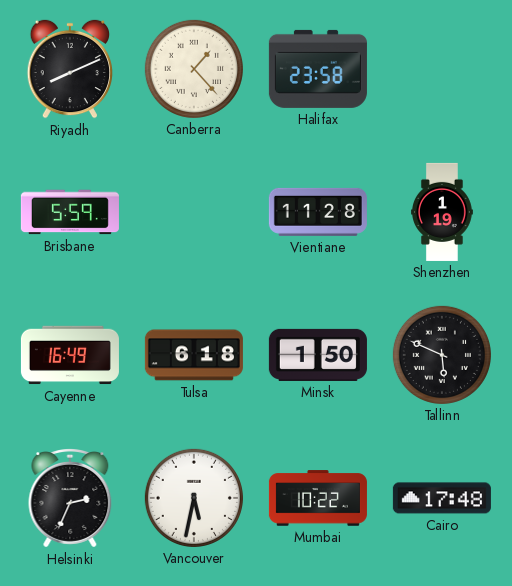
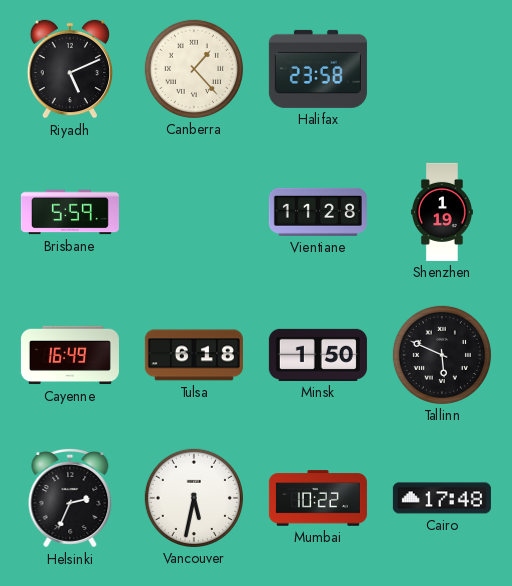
Riyadh: 8:11 -> 5:11
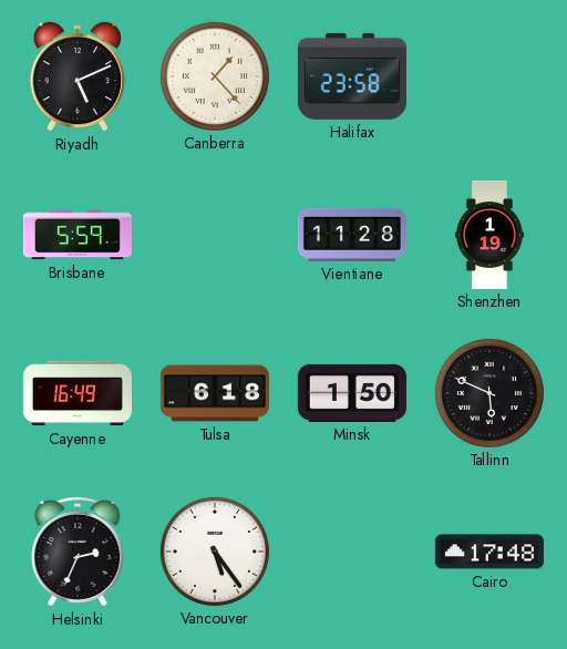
Vancouver: 5:32 -> 5:24
Mumbai: 10:22 -> none
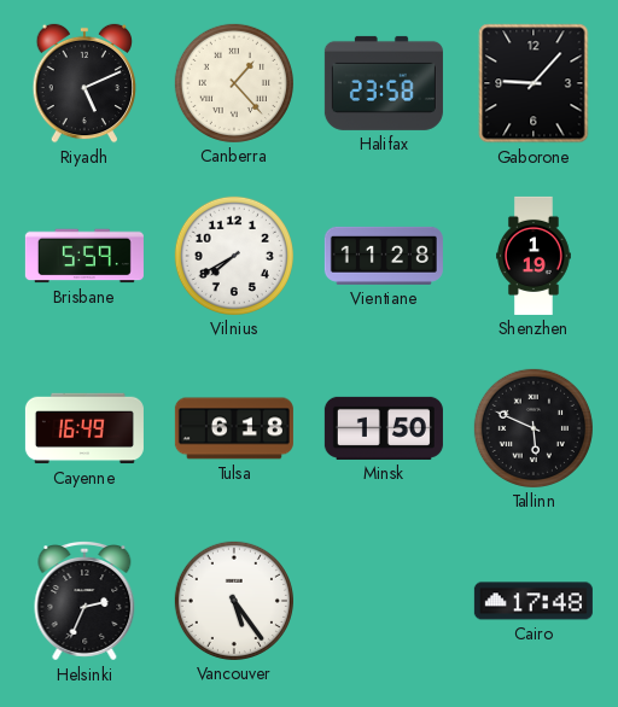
Gaborone: none -> 9:07
Vilnius: none -> 7:40
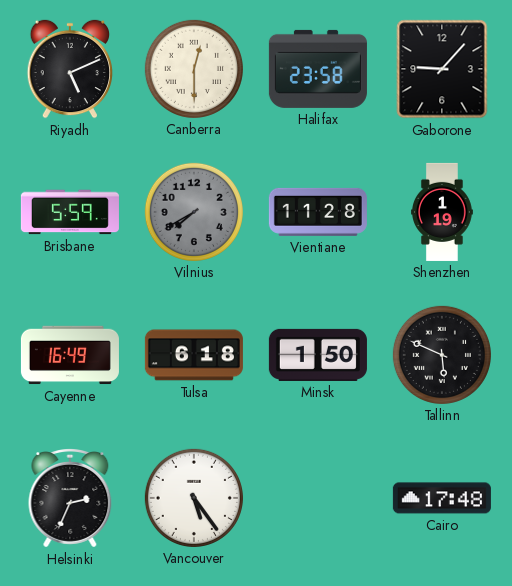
Canberra: 1:23 -> 12:30
Vilnius dial: white -> grey
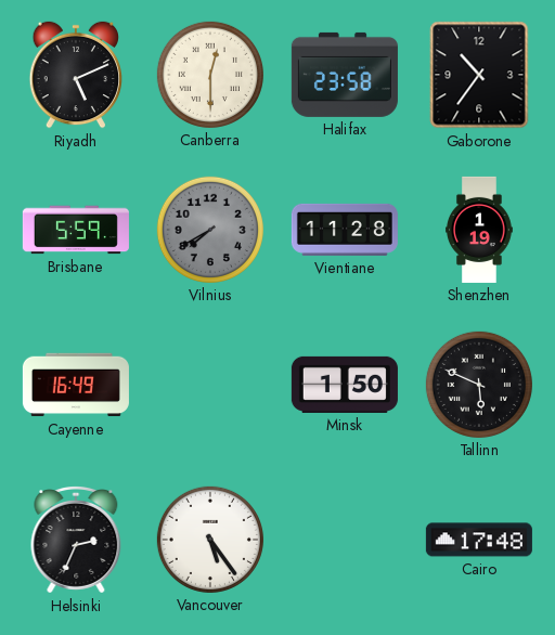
Gaborone: 9:07 -> 10:36
Tulsa: 6:18 -> none
